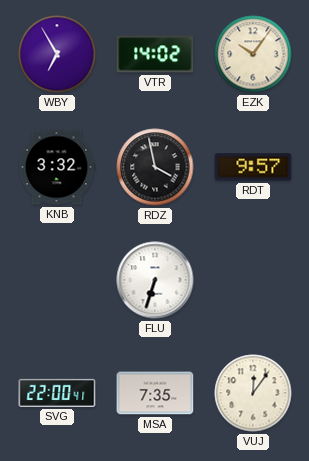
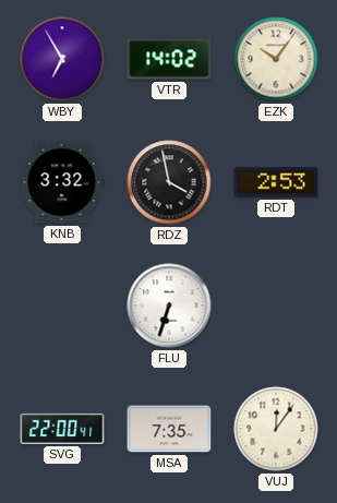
RDT: 9:57 -> 2:53
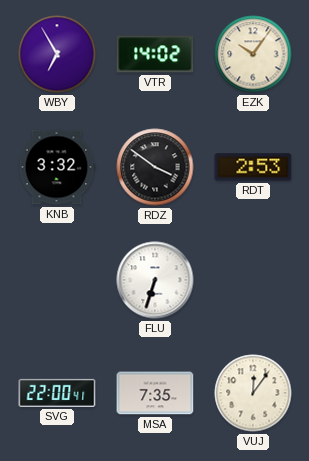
RDZ: 3:58 -> 3:51
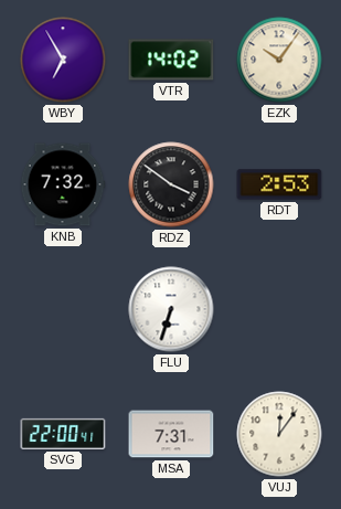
KNB: 3:32 -> 7:32
MSA: 7:35 -> 7:31
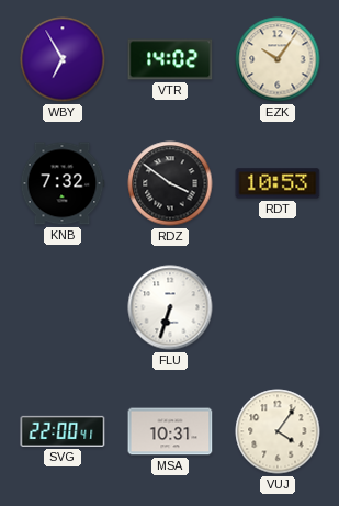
RDT: 2:53 -> 10:53
MSA: 7:31 -> 10:31
VUJ: 12:06 -> 4:06
